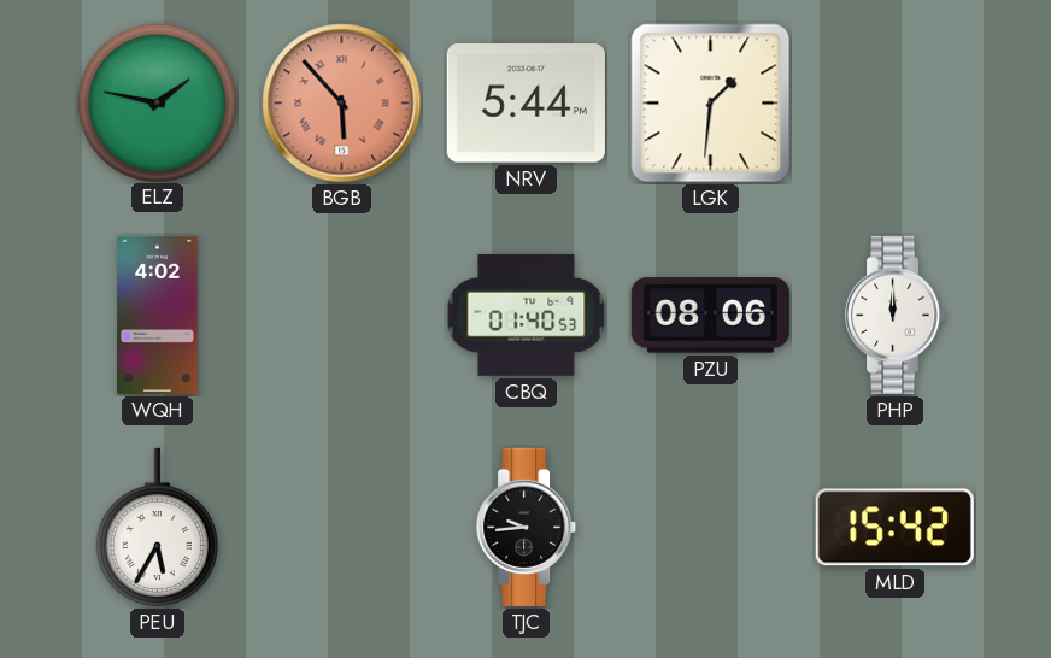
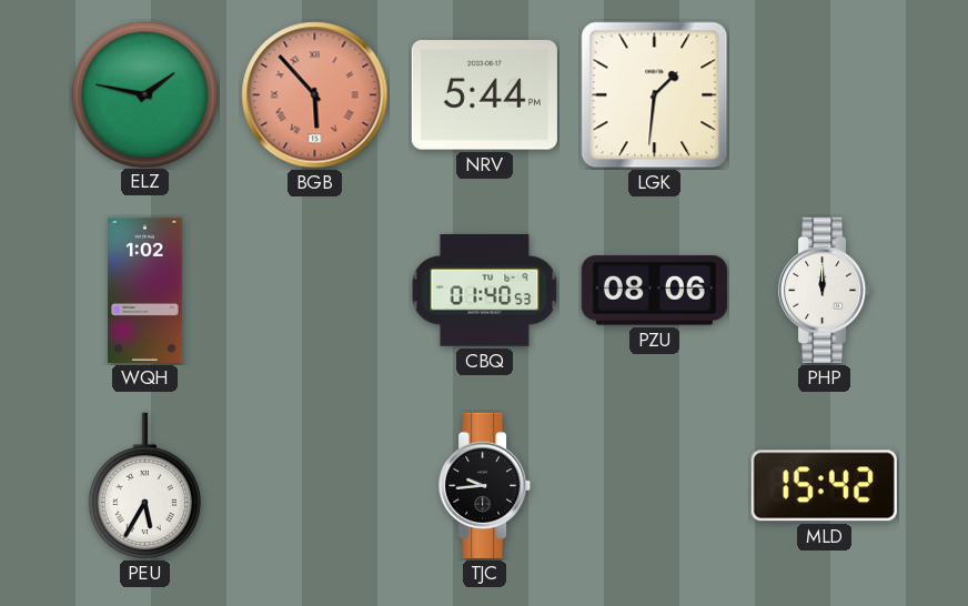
WQH: 4:02 -> 1:02
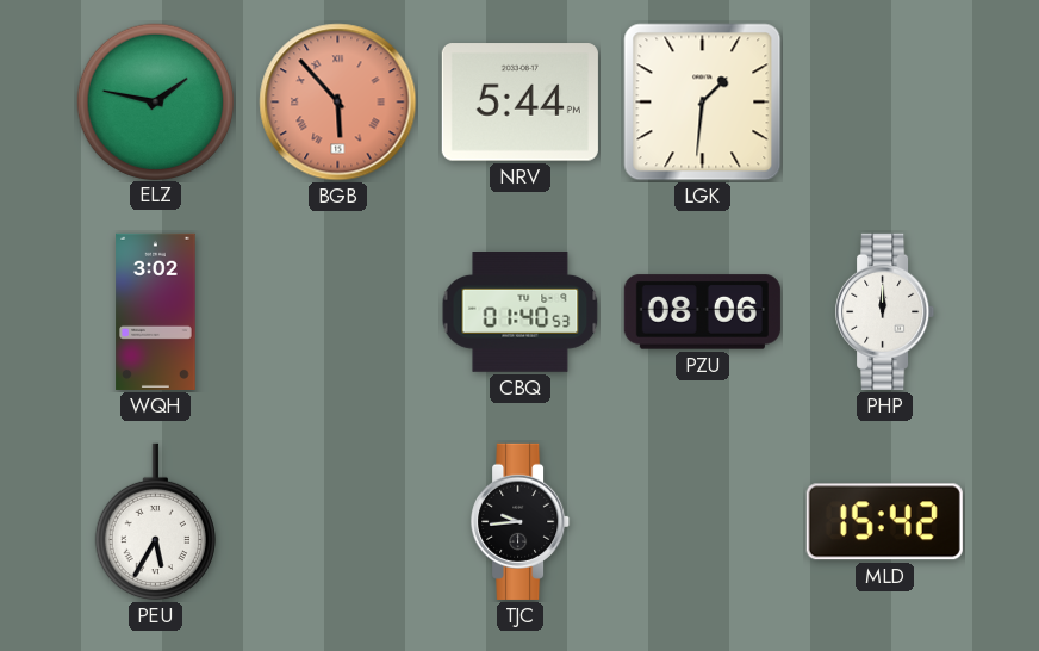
WQH: 1:02 -> 3:02
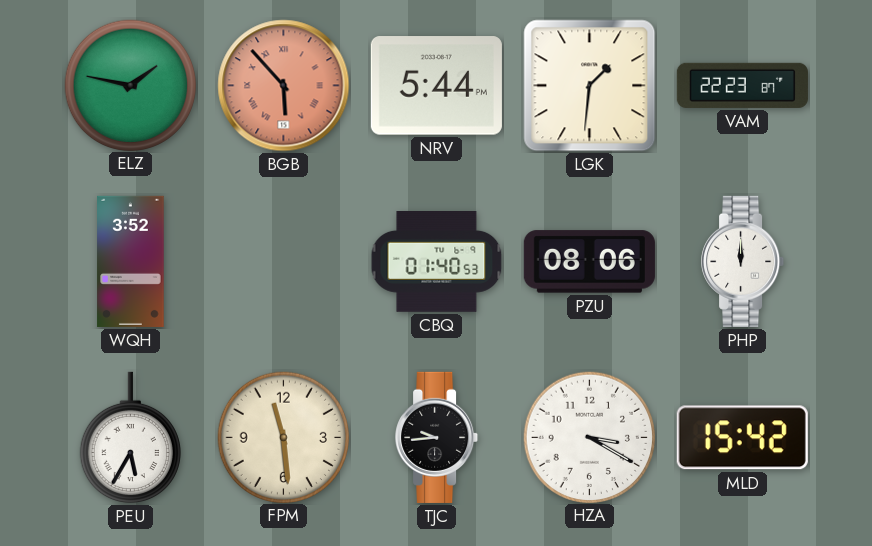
VAM: none -> 22:23
WQH: 3:02 -> 3:52
FPM: none -> 11:29
HZA: none -> 3:20
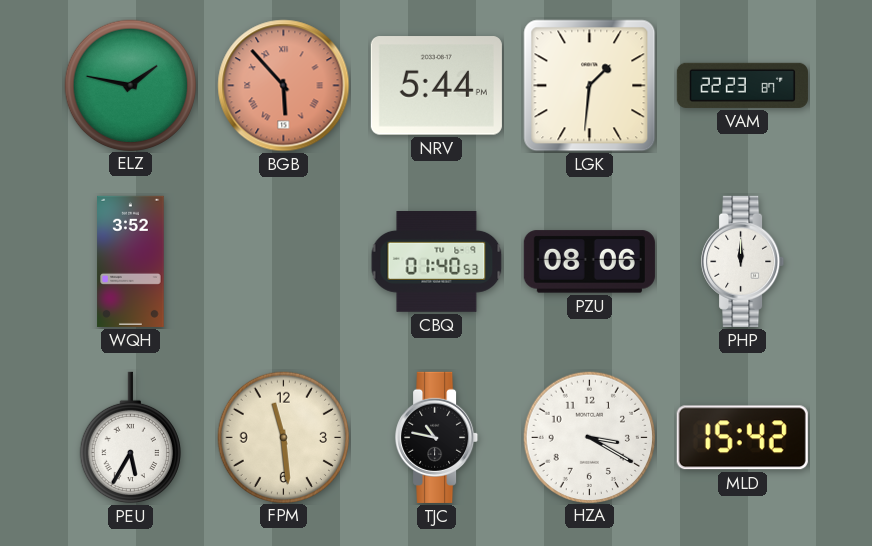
TJC: 9:44 -> 10:47
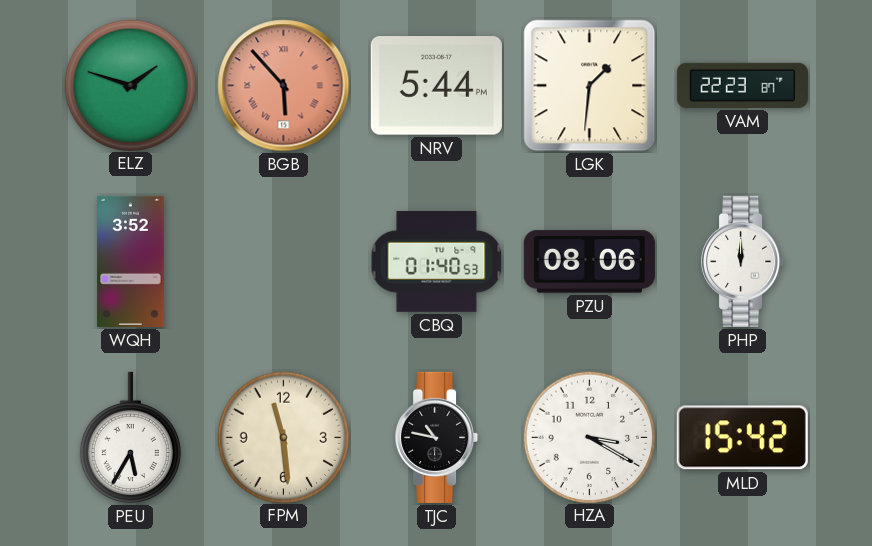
ELZ: 1:47 -> 1:48
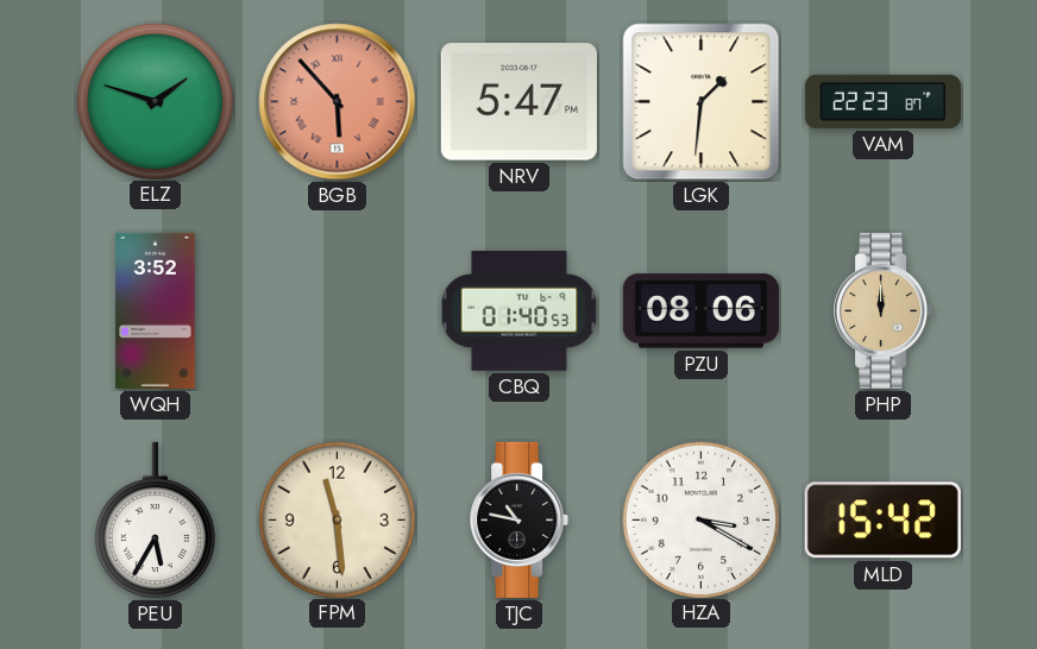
NRV: 5:44 -> 5:47
PHP dial: white -> champagne
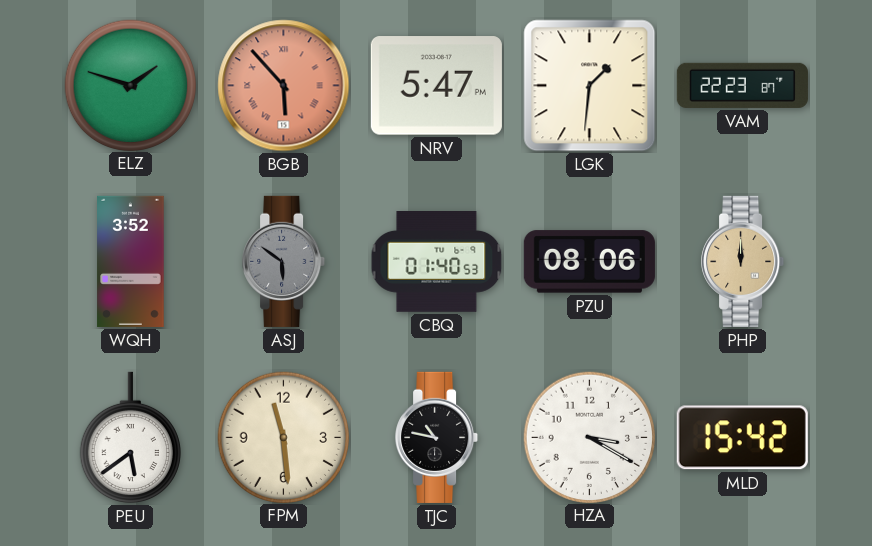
ASJ: none -> 5:51
PEU: 5:35 -> 5:39
